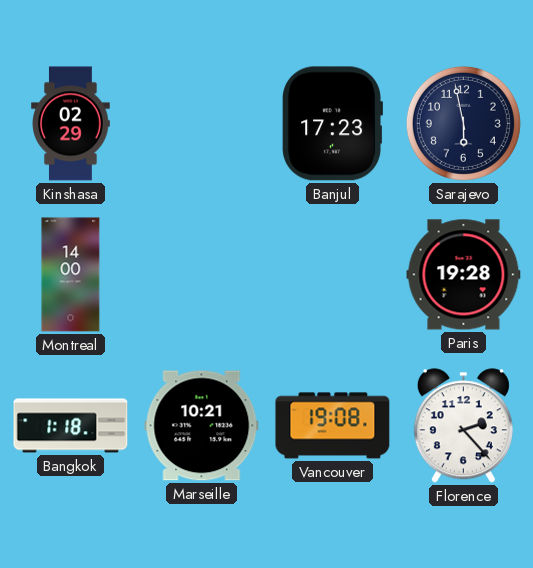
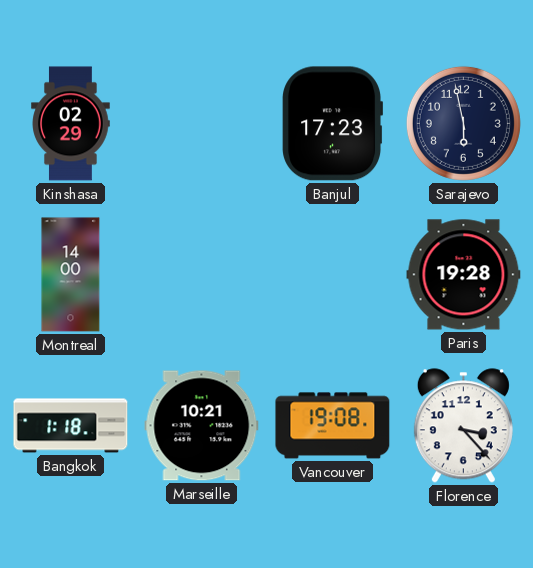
Florence: 2:23 -> 3:23
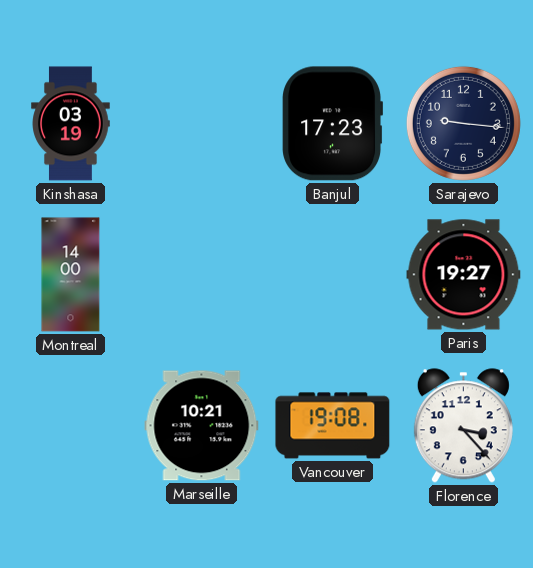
Kinshasa: 02:29 -> 03:19
Sarajevo: 5:58 -> 9:16
Paris: 19:28 -> 19:27
Bangkok: 1:18 -> none
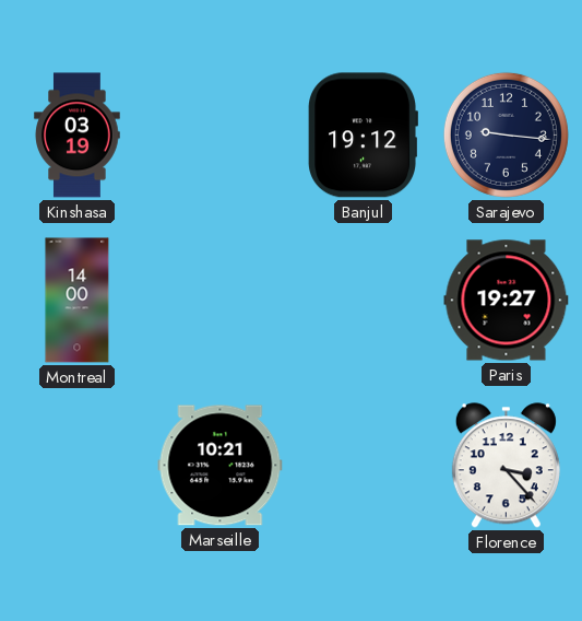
Banjul: 17:23 -> 19:12
Vancouver: 19:08 -> none
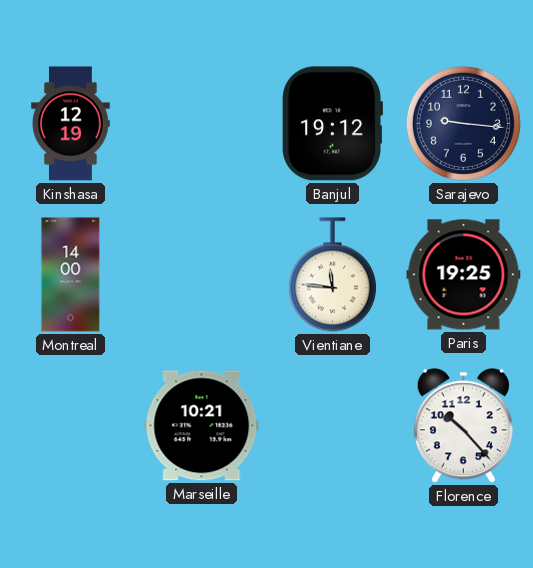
Kinshasa: 03:19 -> 12:19
Vientiane: none -> 11:46
Paris: 19:27 -> 19:25
Florence: 3:23 -> 10:23
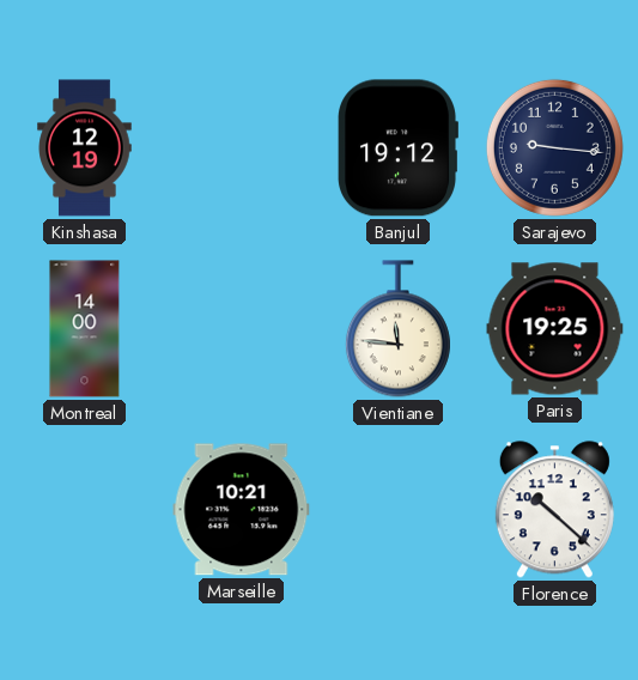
Florence: 10:23 -> 10:22
